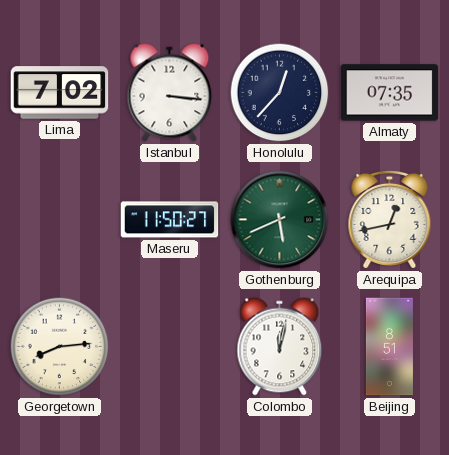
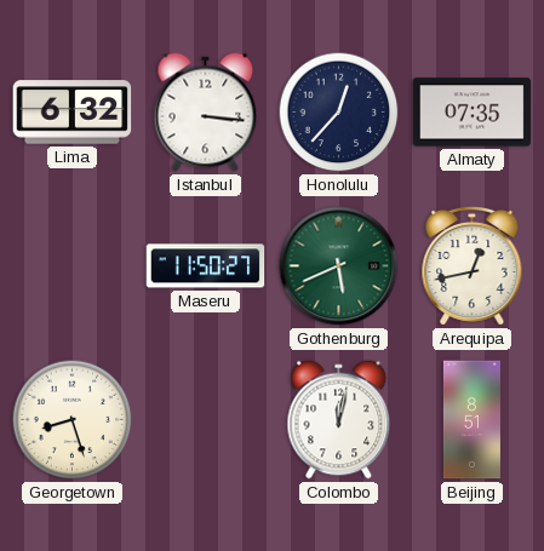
Lima: 7:02 -> 6:32
Georgetown: 8:14 -> 8:27
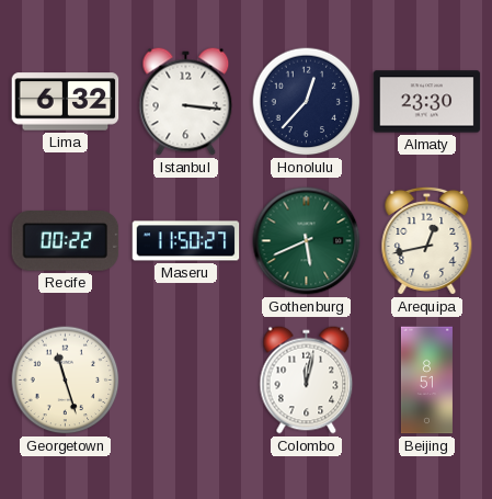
Almaty: 07:35 -> 23:30
Recife: none -> 00:22
Georgetown: 8:27 -> 11:27
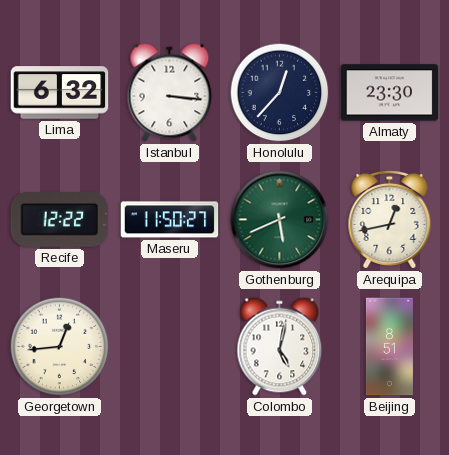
Recife: 00:22 -> 12:22
Georgetown: 11:27 -> 12:44
Colombo: 12:02 -> 5:02
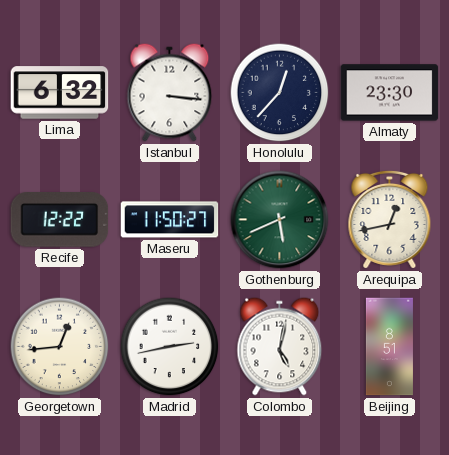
Madrid: none -> 2:43
